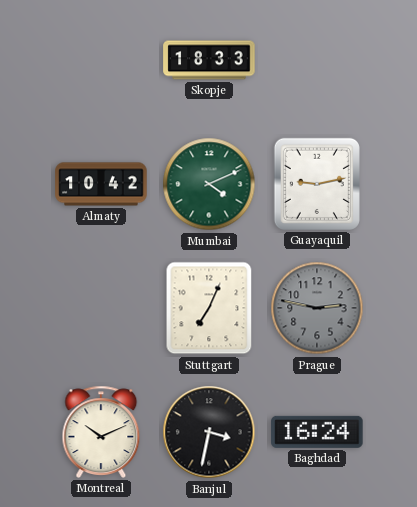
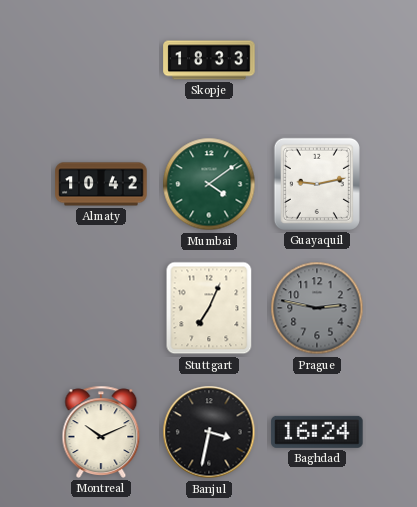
Mumbai: 4:11 -> 4:09
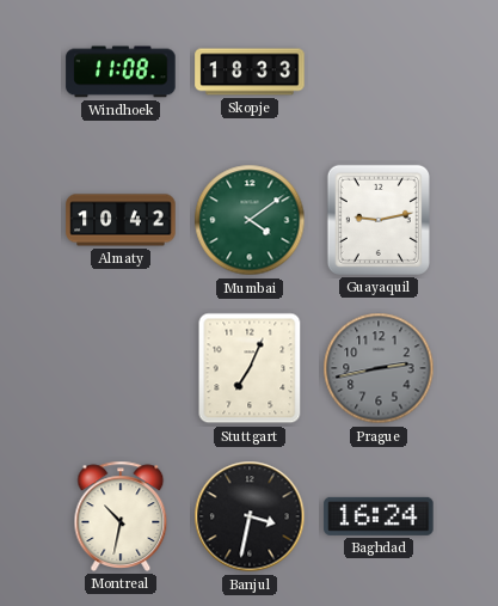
Windhoek: none -> 11:08
Prague: 2:47 -> 2:43
Montreal: 10:11 -> 10:32
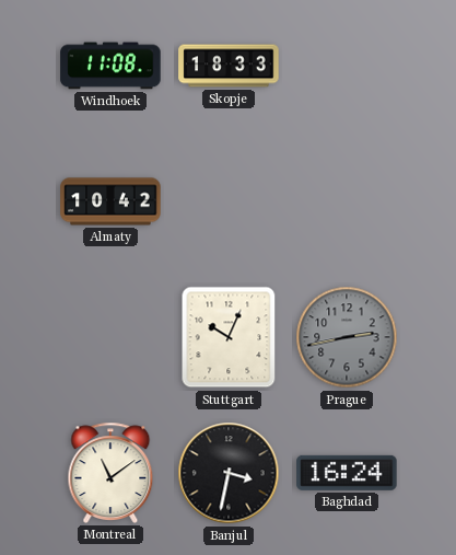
Mumbai: 4:09 -> none
Guayaquil: 9:13 -> none
Stuttgart: 7:04 -> 10:04
Montreal: 10:32 -> 11:09
